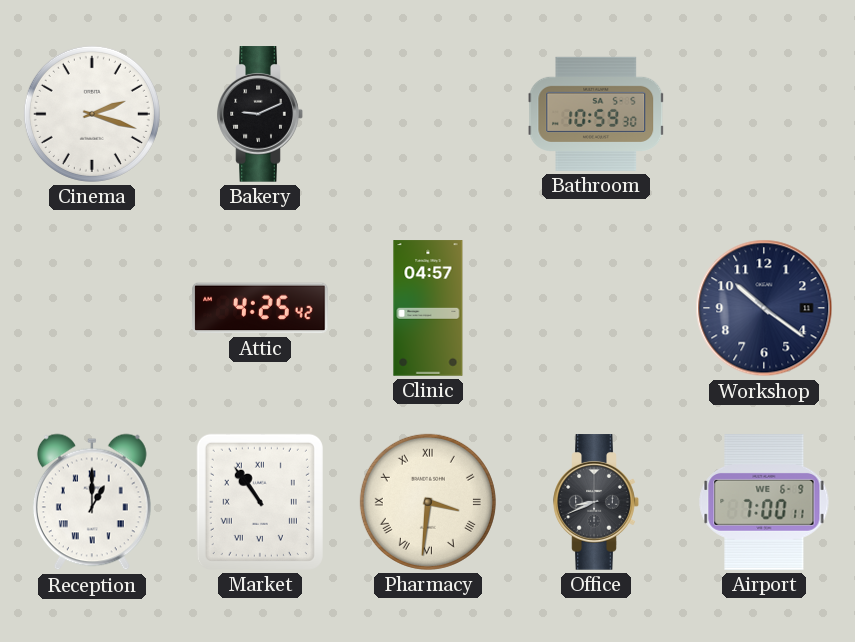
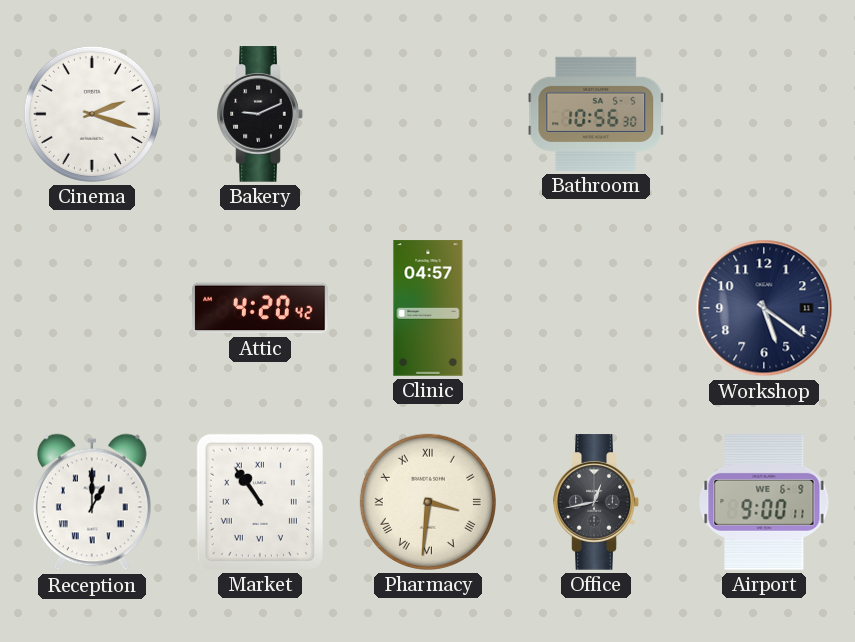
Bathroom: 10:59 -> 10:56
Attic: 4:25 -> 4:20
Workshop: 10:21 -> 5:21
Office: 8:41 -> 12:43
Airport: 7:00 -> 9:00
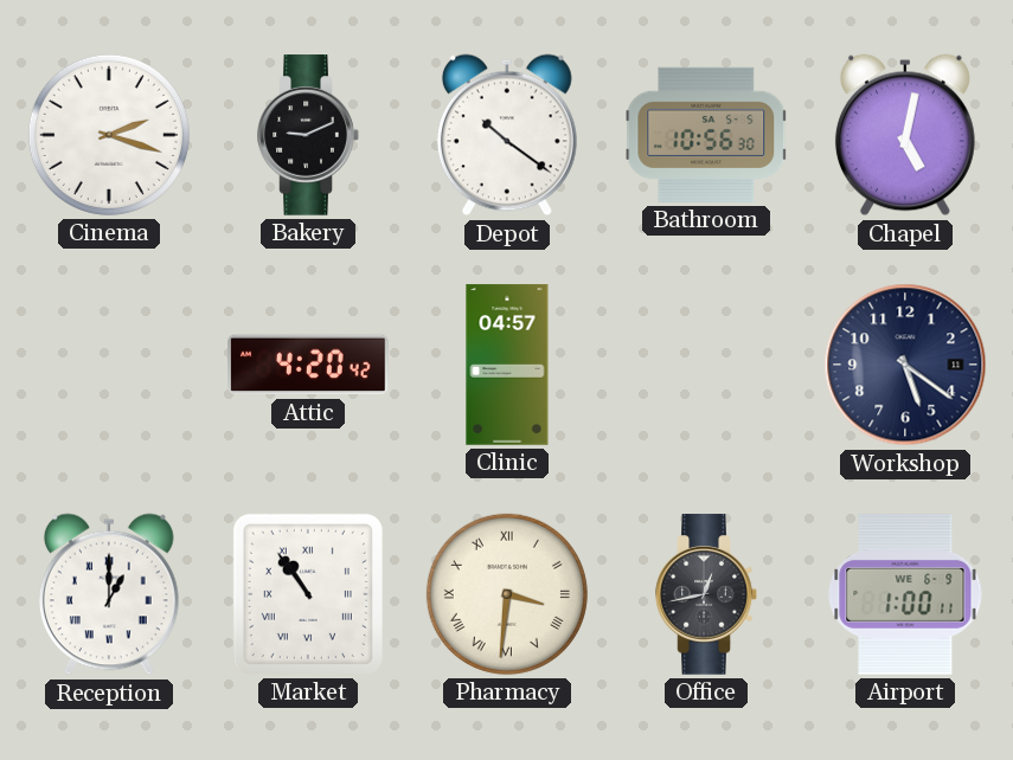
Depot: none -> 10:21
Chapel: none -> 5:02
Airport: 9:00 -> 1:00
